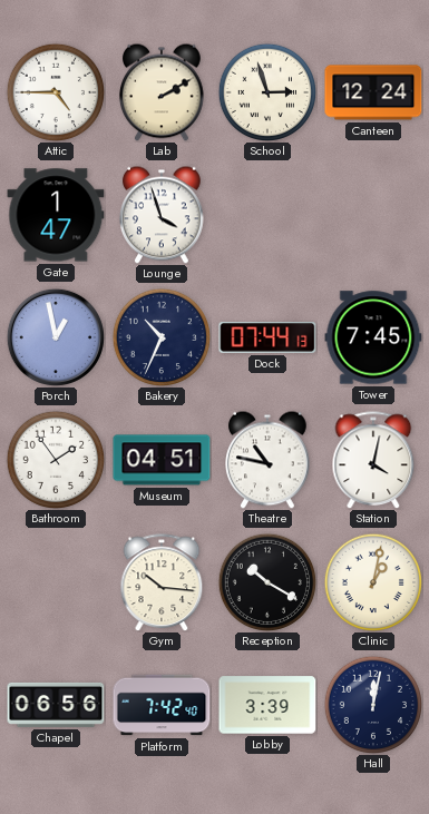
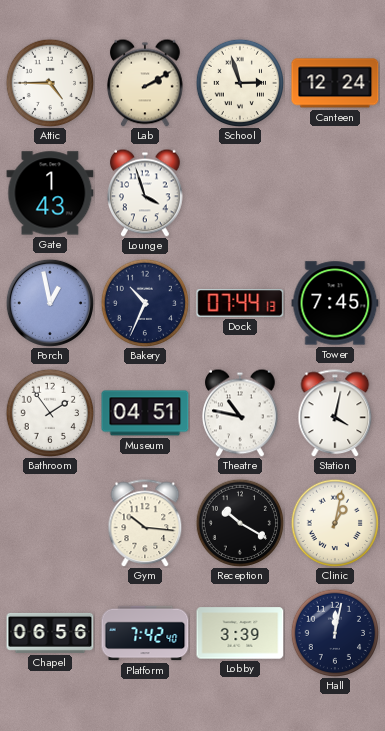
Gate: 1:47 -> 1:43
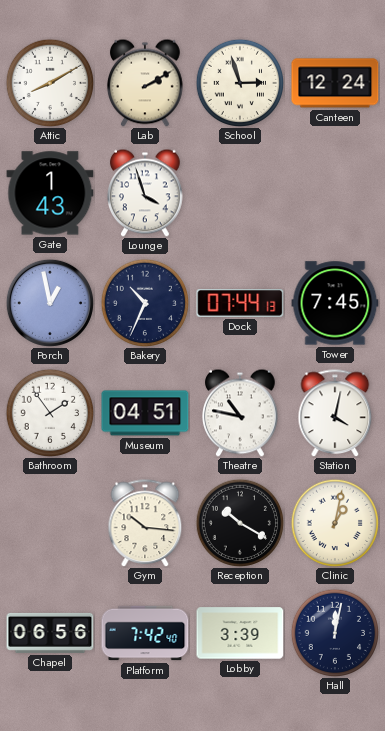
Attic: 4:45 -> 8:10
